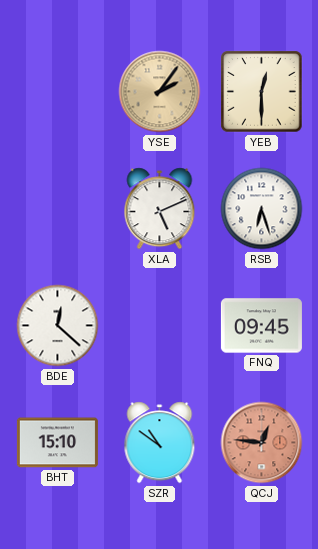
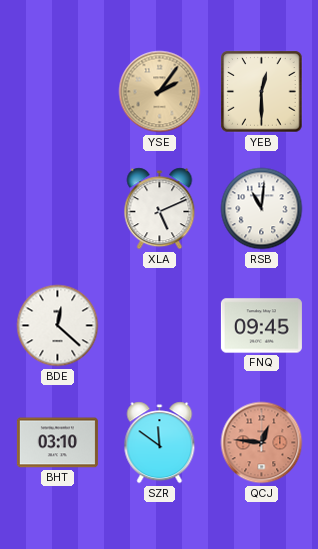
RSB: 6:27 -> 11:01
BHT: 15:10 -> 03:10
SZR: 10:51 -> 11:51
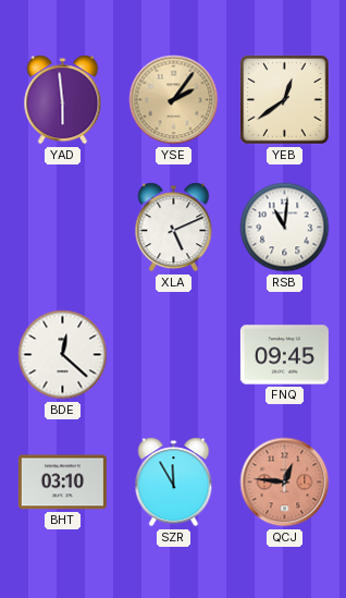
YAD: none -> 5:59
YEB: 12:30 -> 12:39
SZR: 11:51 -> 11:55
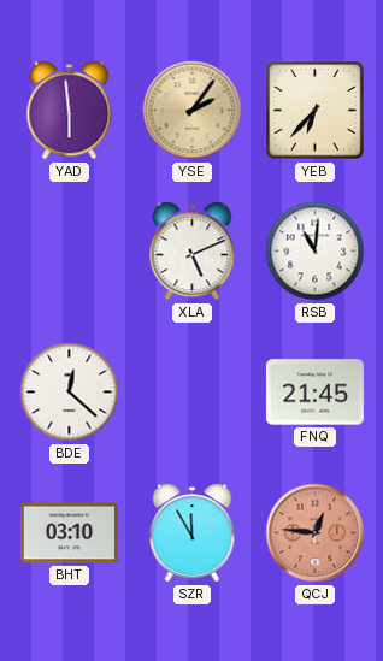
YEB: 12:39 -> 6:37
FNQ: 09:45 -> 21:45
